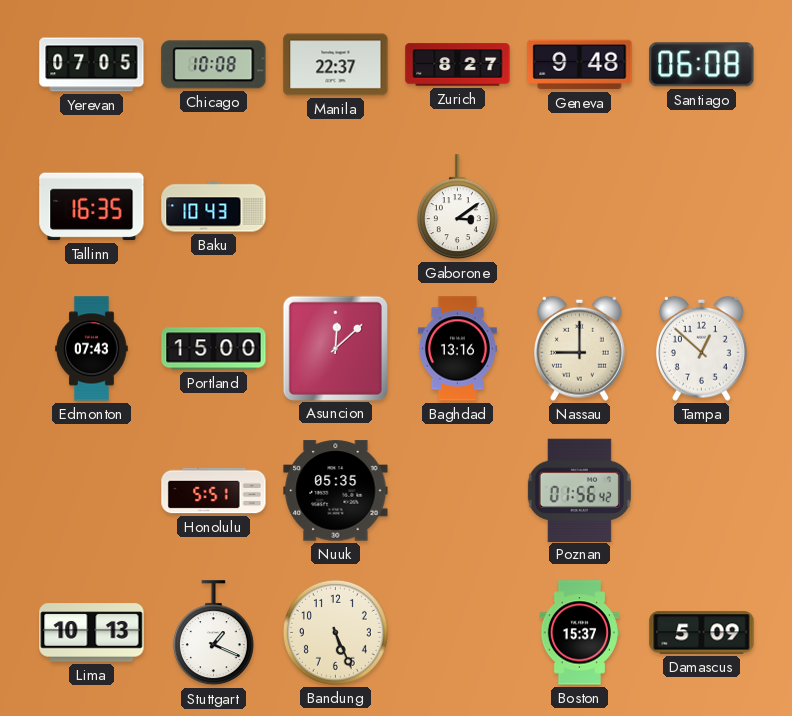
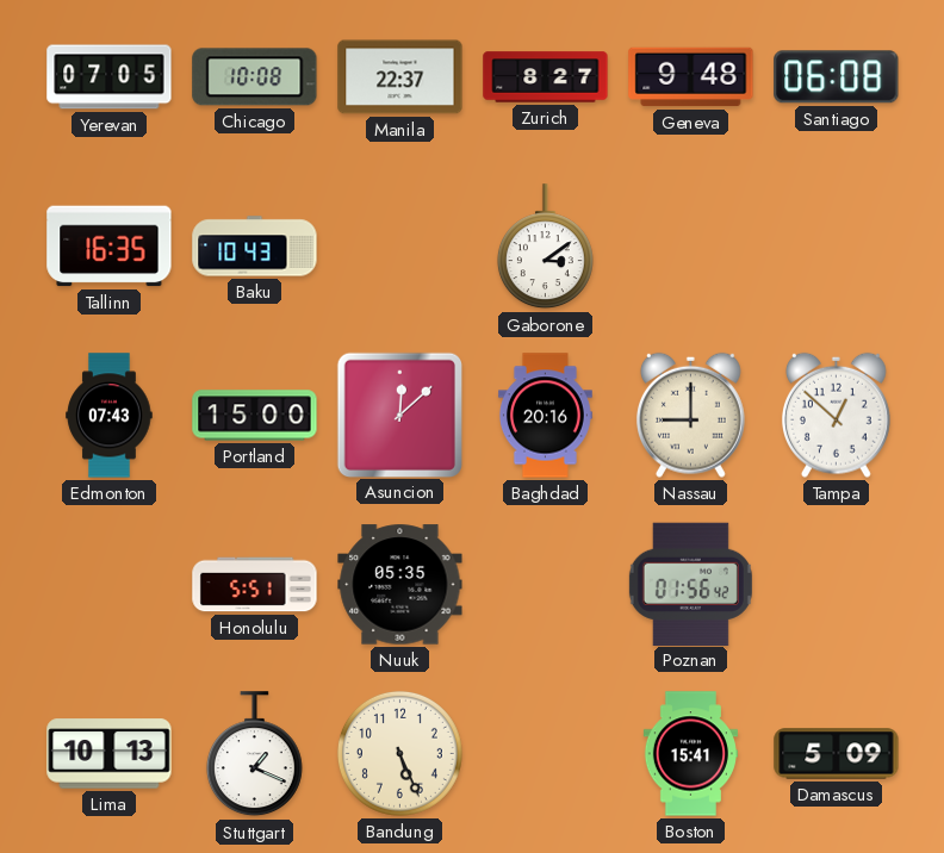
Baghdad: 13:16 -> 20:16
Boston: 15:37 -> 15:41
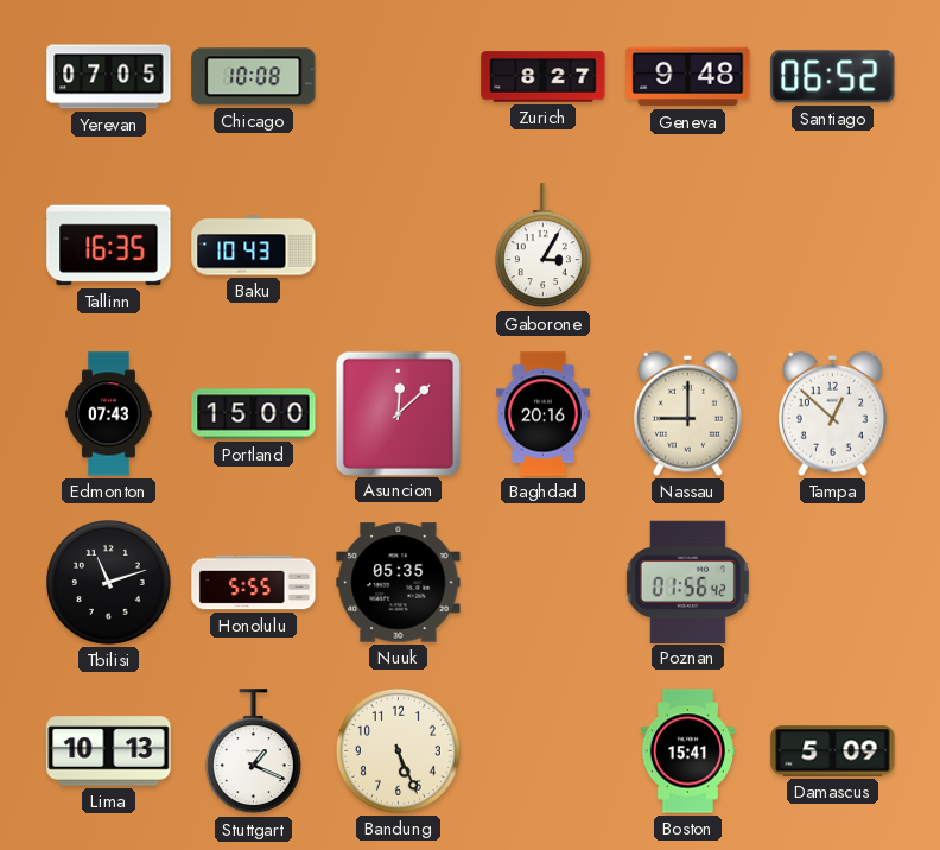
Manila: 22:37 -> none
Santiago: 06:08 -> 06:52
Gaborone: 3:09 -> 3:05
Tbilisi: none -> 11:12
Honolulu: 5:51 -> 5:55
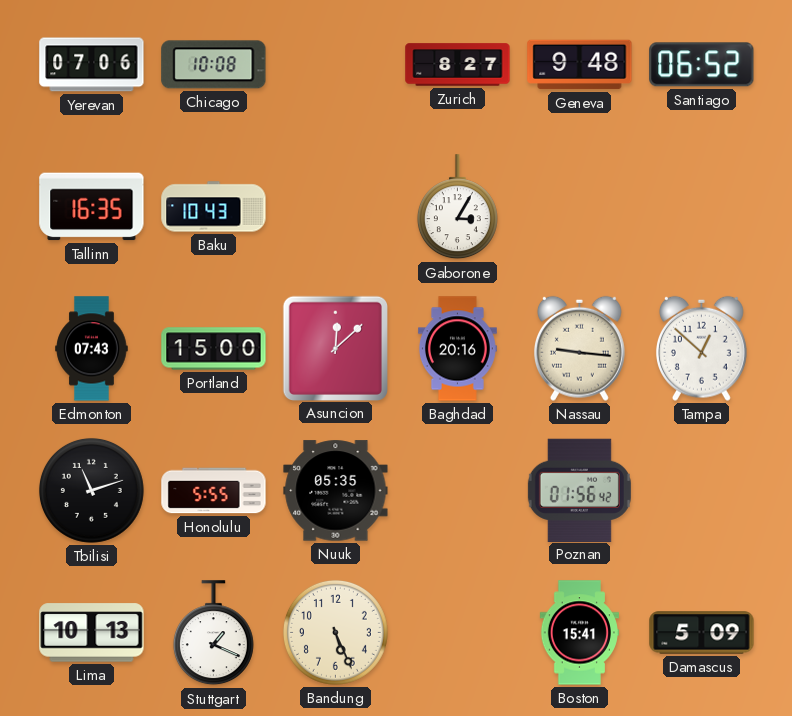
Yerevan: 07:05 -> 07:06
Nassau: 9:00 -> 9:16
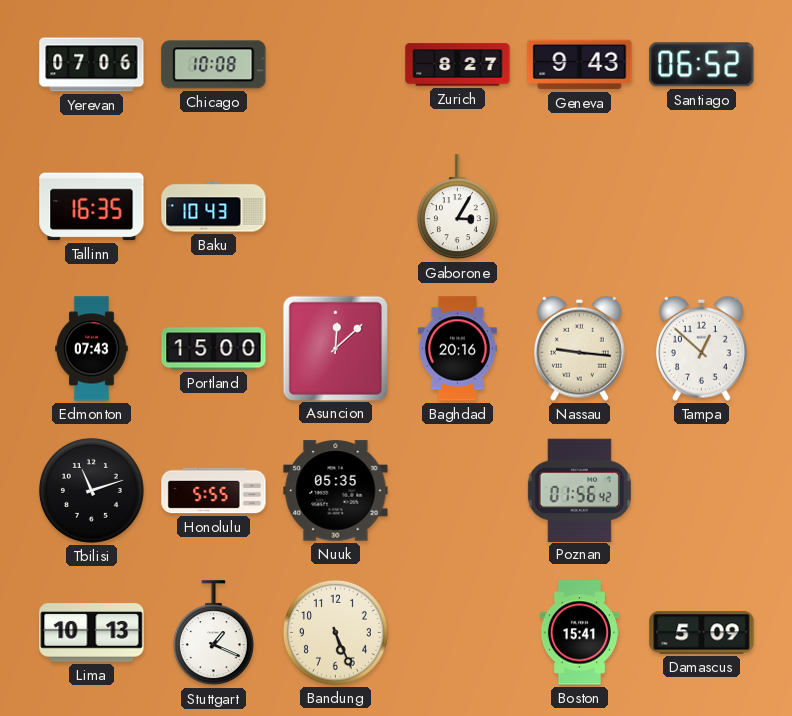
Geneva: 9:48 -> 9:43
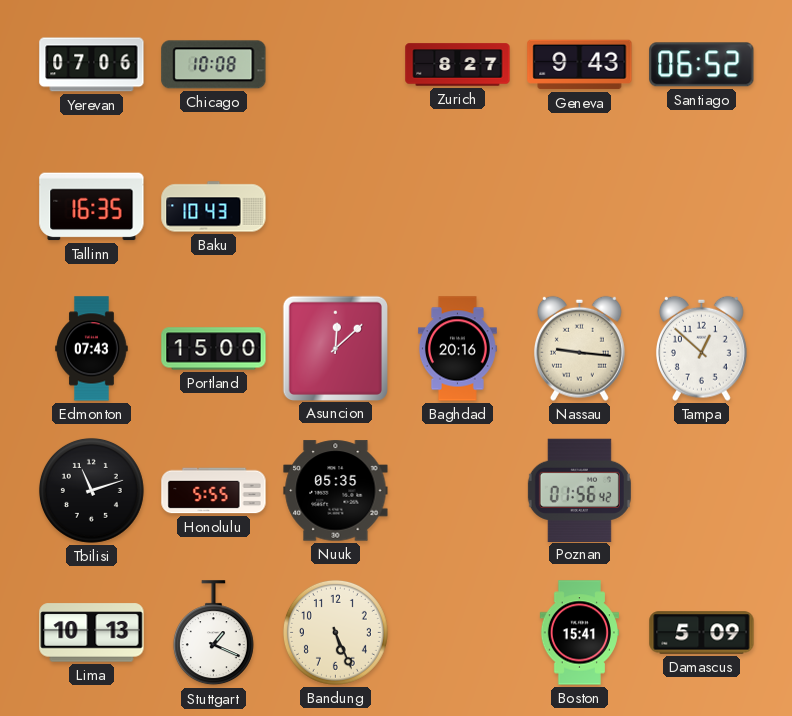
Gaborone: 3:05 -> none
